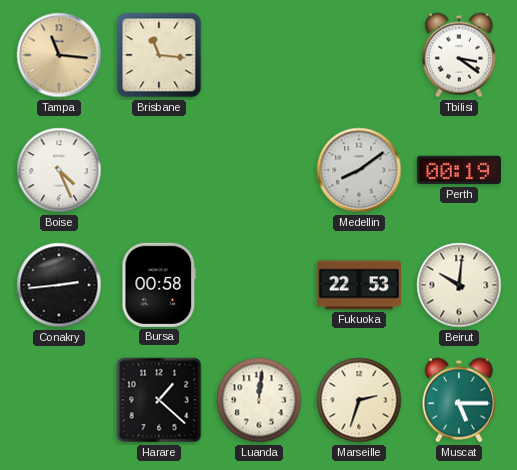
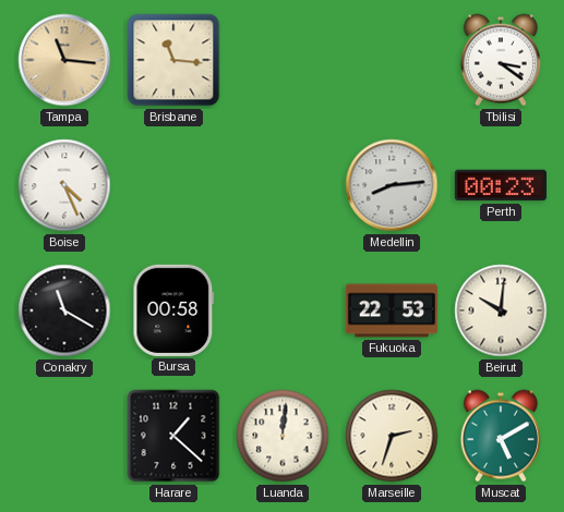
Medellin: 8:09 -> 8:14
Perth: 00:19 -> 00:23
Conakry: 2:44 -> 11:20
Muscat: 5:15 -> 5:10
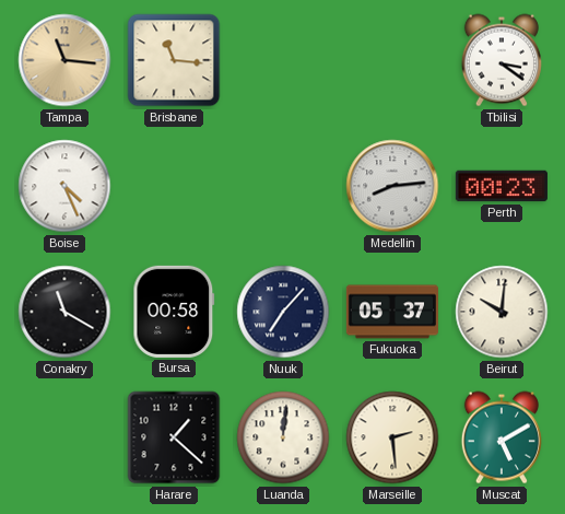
Nuuk: none -> 7:07
Fukuoka: 22:53 -> 05:37
Marseille: 2:33 -> 2:29
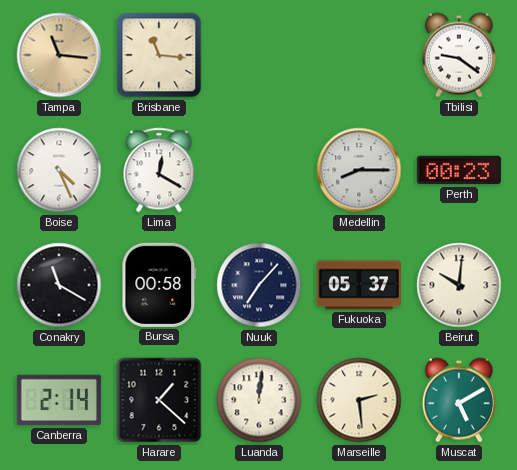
Tbilisi: 3:21 -> 9:21
Lima: none -> 12:20
Medellin: 8:14 -> 8:15
Canberra: none -> 2:14
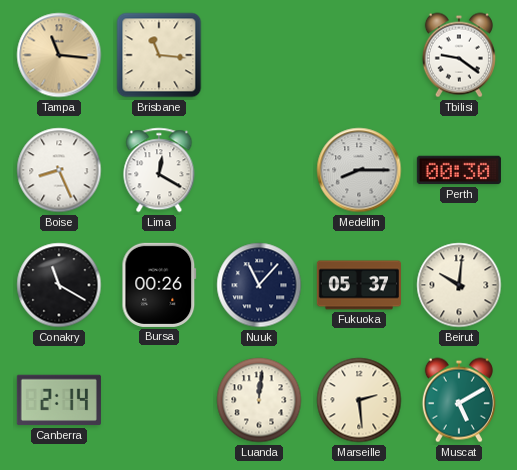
Boise: 4:26 -> 8:26
Perth: 00:23 -> 00:30
Bursa: 00:58 -> 00:26
Nuuk: 7:07 -> 11:07
Harare: 1:22 -> none
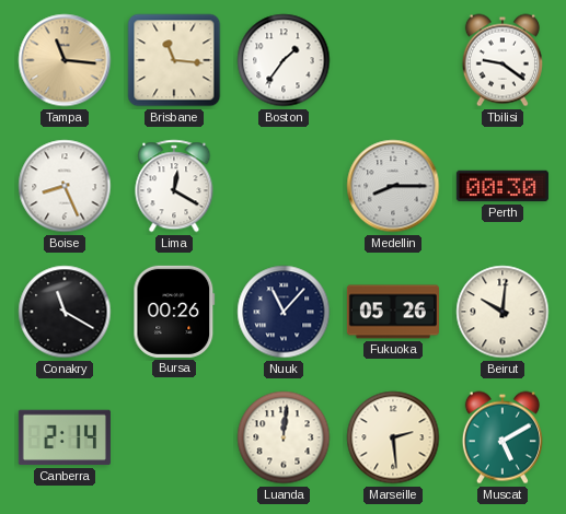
Boston: none -> 1:36
Fukuoka: 05:37 -> 05:26
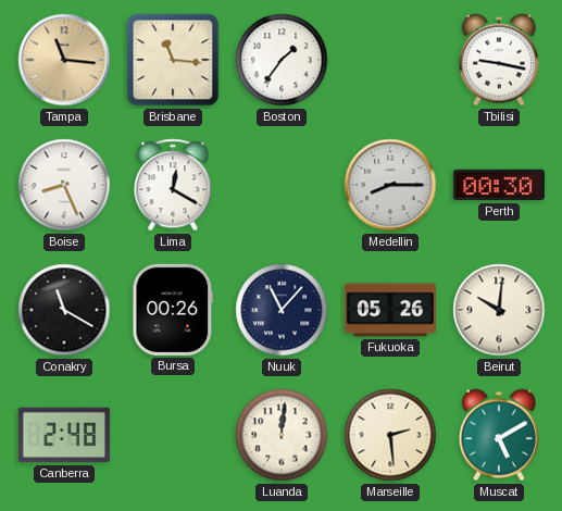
Tbilisi: 9:21 -> 9:17
Canberra: 2:14 -> 2:48
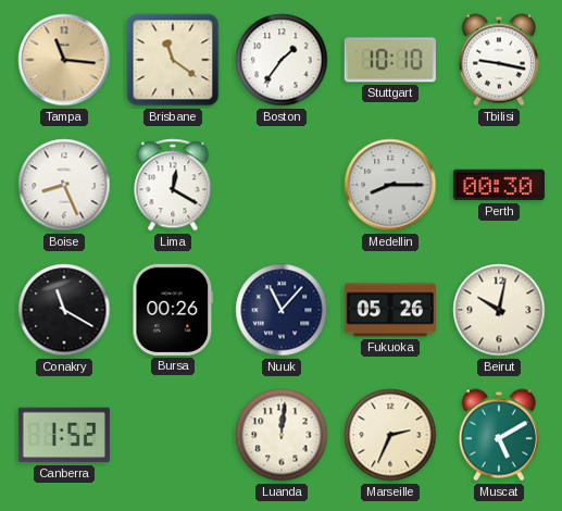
Brisbane: 11:16 -> 11:21
Stuttgart: none -> 10:10
Beirut: 10:01 -> 10:02
Canberra: 2:48 -> 1:52
Marseille: 2:29 -> 2:34
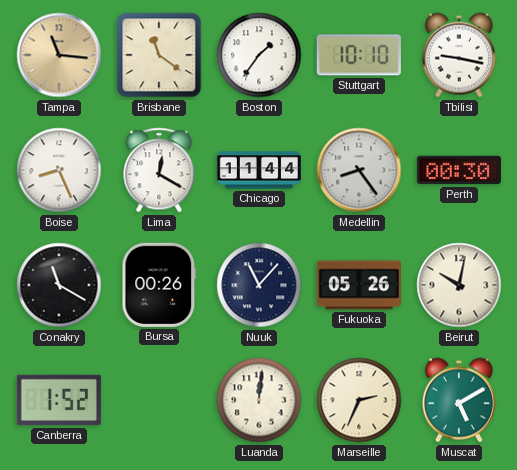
Chicago: none -> 11:44
Medellin: 8:15 -> 8:24
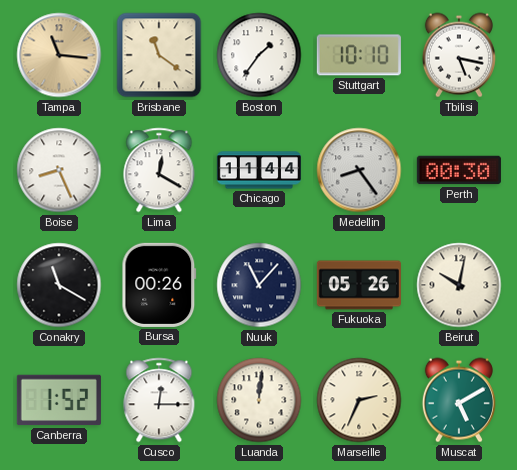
Tbilisi: 9:17 -> 5:17
Cusco: none -> 12:15
